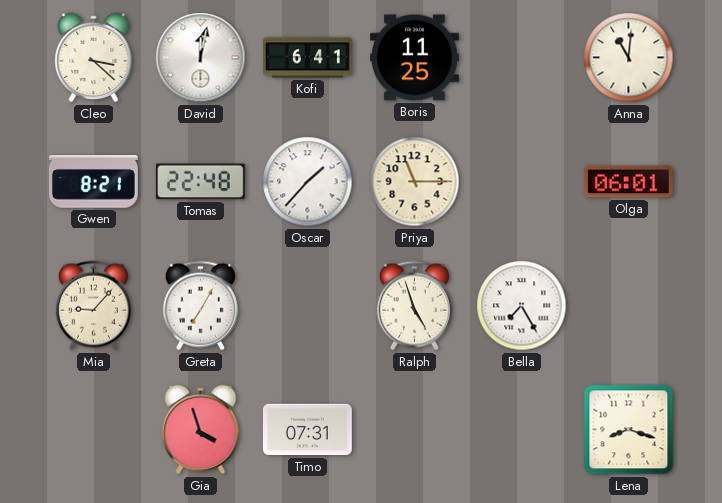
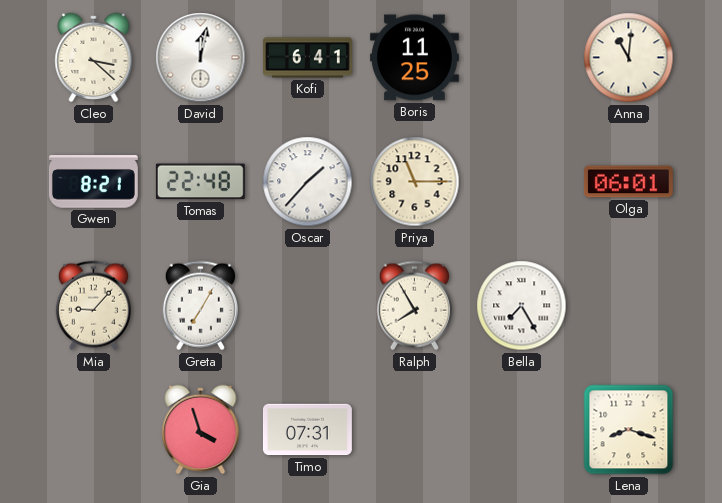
Ralph: 4:57 -> 7:55
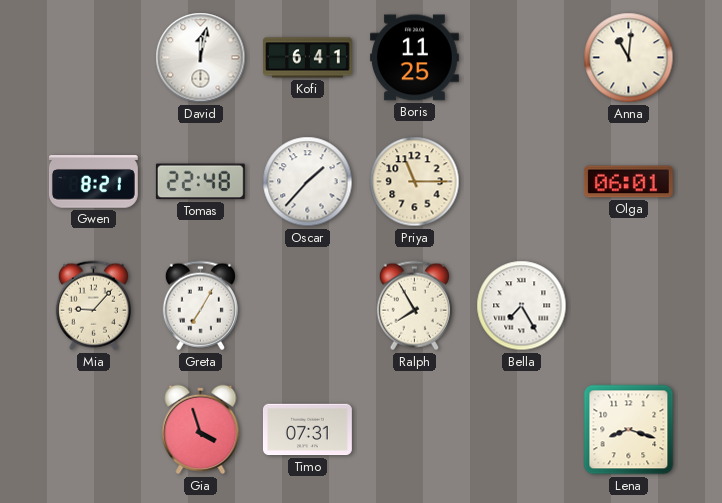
Cleo: 3:22 -> none
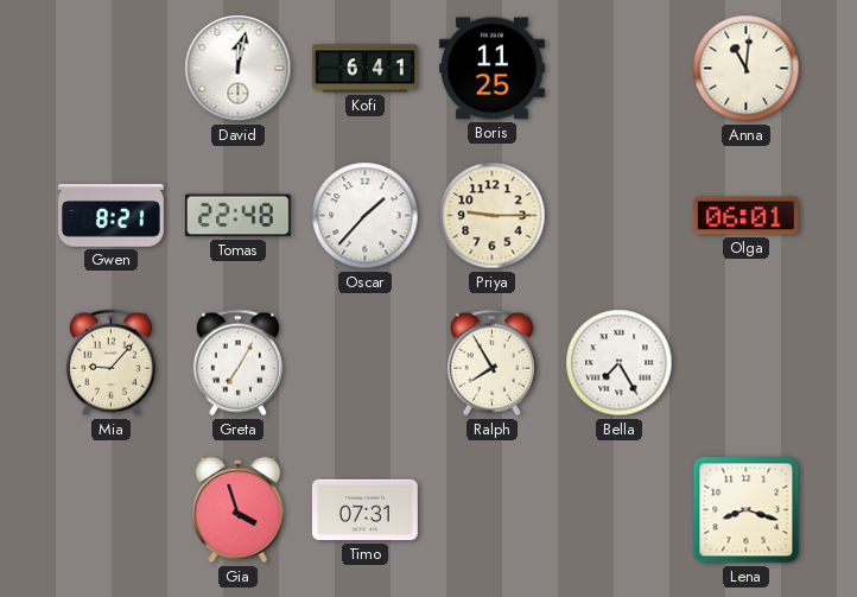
Priya: 11:15 -> 9:15
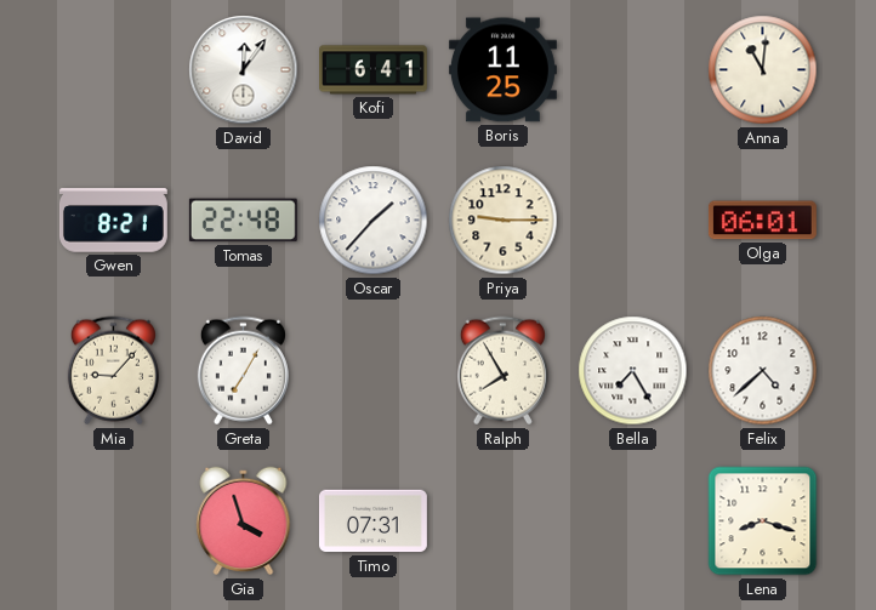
David: 12:02 -> 12:06
Felix: none -> 4:38
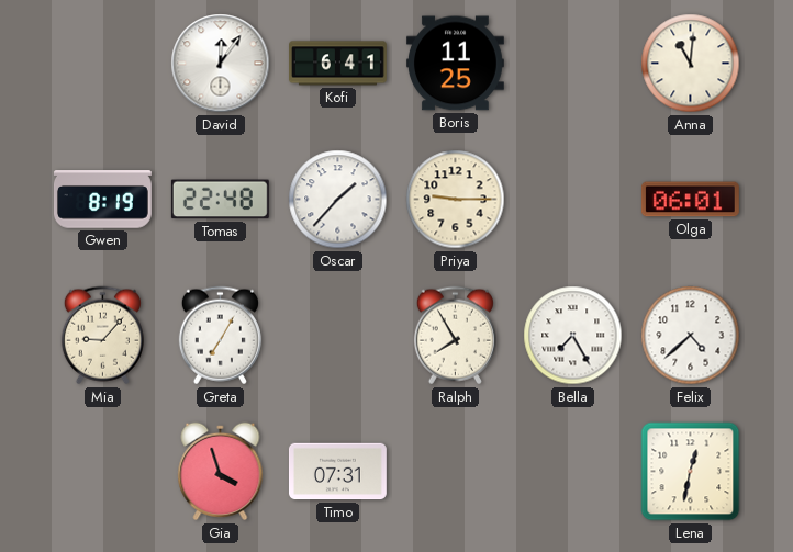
Gwen: 8:21 -> 8:19
Lena: 8:18 -> 12:32
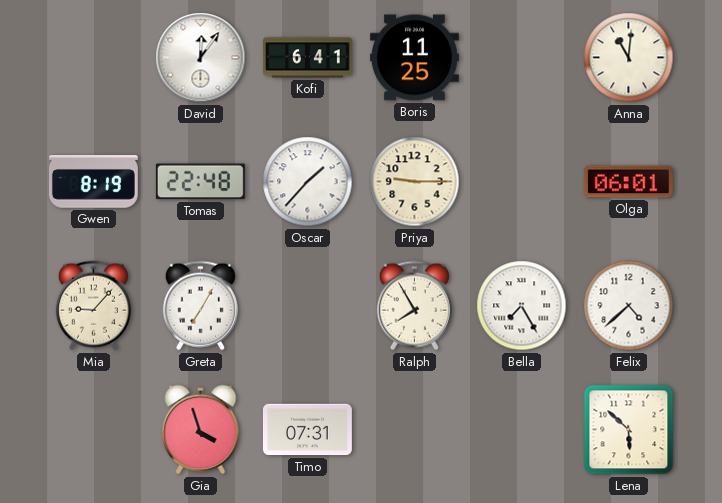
Lena: 12:32 -> 5:52
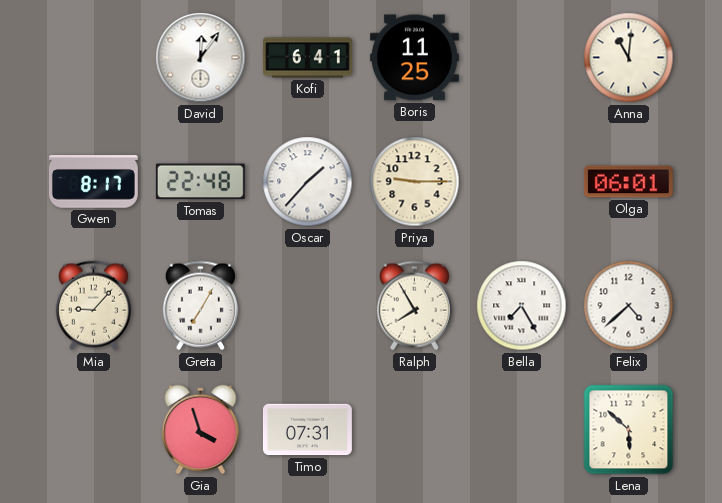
Gwen: 8:19 -> 8:17
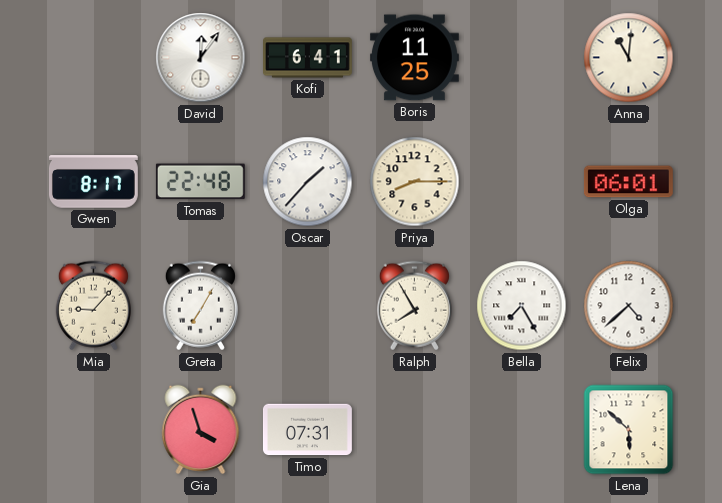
Priya: 9:15 -> 8:15
